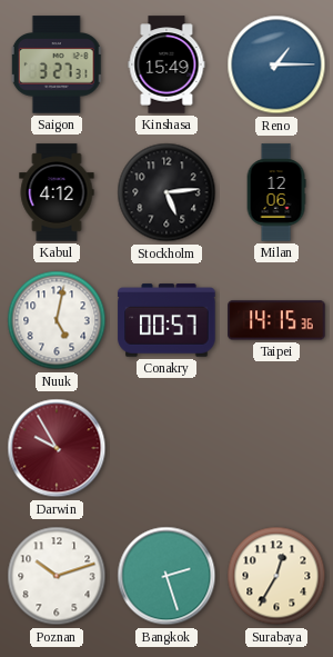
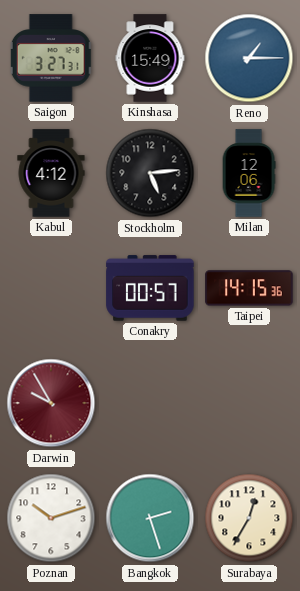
Nuuk: 5:02 -> none
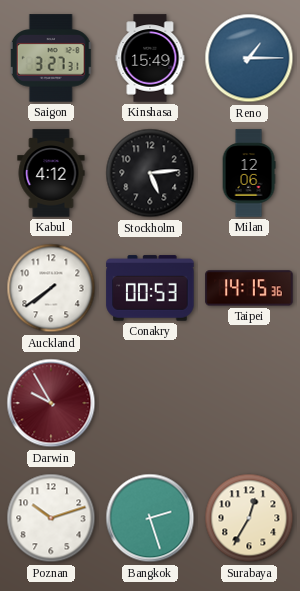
Auckland: none -> 7:39
Conakry: 00:57 -> 00:53
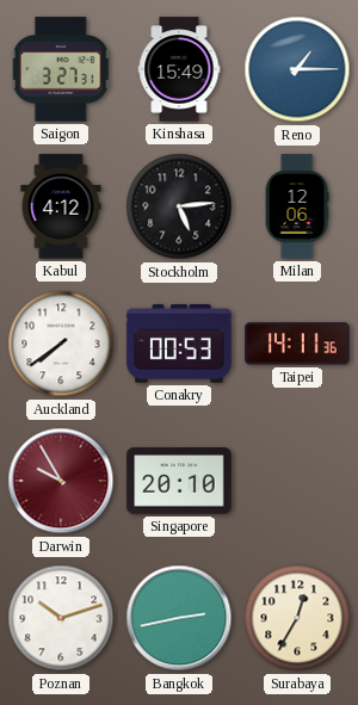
Taipei: 14:15 -> 14:11
Singapore: none -> 20:10
Bangkok: 2:27 -> 2:43
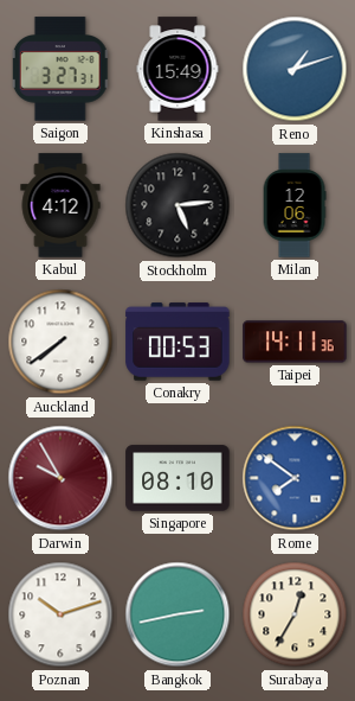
Reno: 1:15 -> 1:12
Singapore: 20:10 -> 08:10
Rome: none -> 7:51
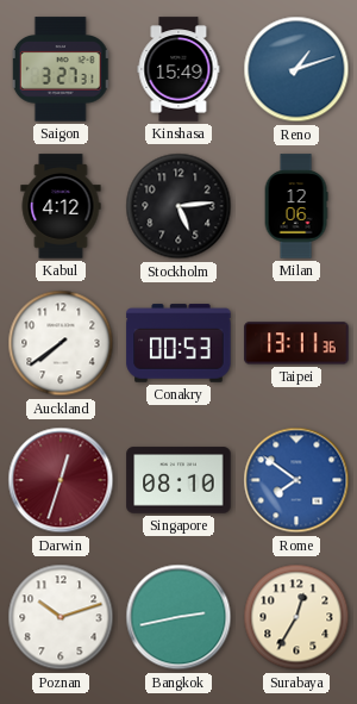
Taipei: 14:11 -> 13:11
Darwin: 9:55 -> 12:33
